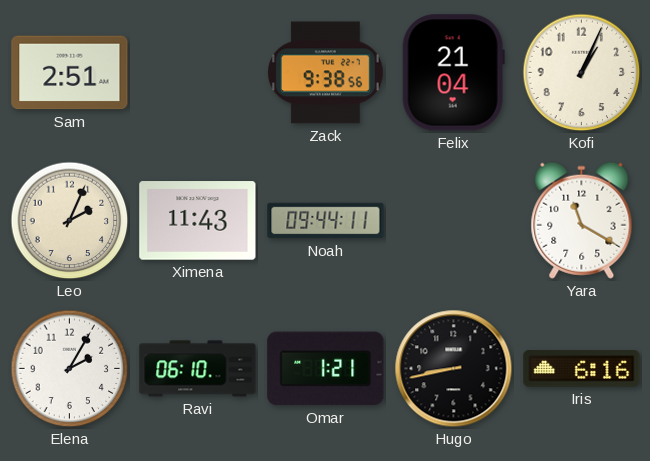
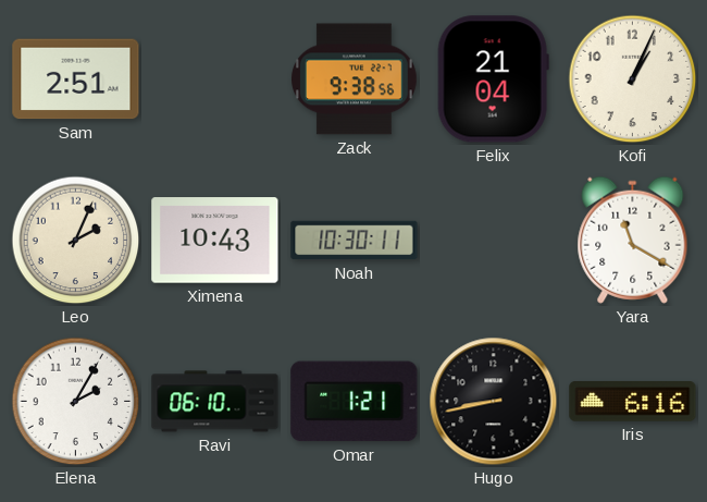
Ximena: 11:43 -> 10:43
Noah: 09:44 -> 10:30
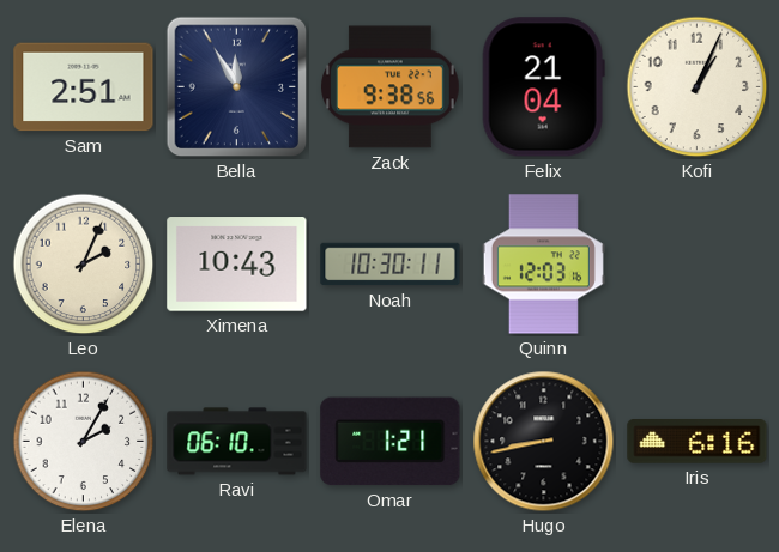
Bella: none -> 11:55
Quinn: none -> 12:03
Yara: 11:20 -> none
